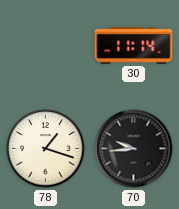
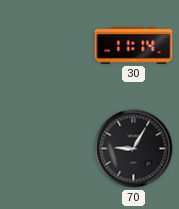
78: 1:18 -> none
70: 9:44 -> 9:05
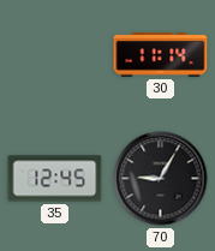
35: none -> 12:45
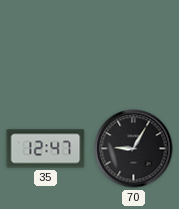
30: 11:14 -> none
35: 12:45 -> 12:47
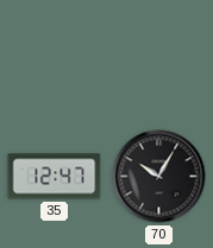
70: 9:05 -> 10:05
